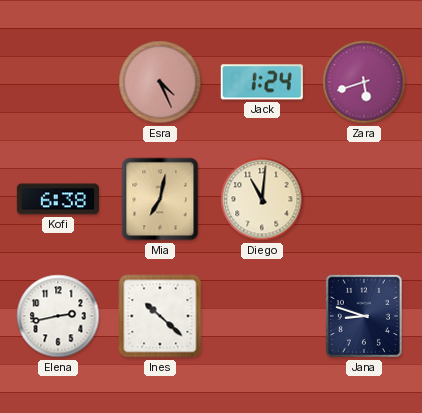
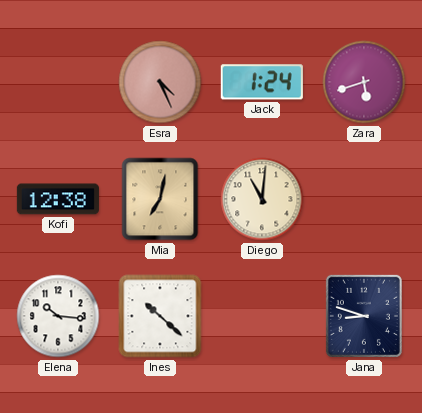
Kofi: 6:38 -> 12:38
Elena: 2:43 -> 10:16
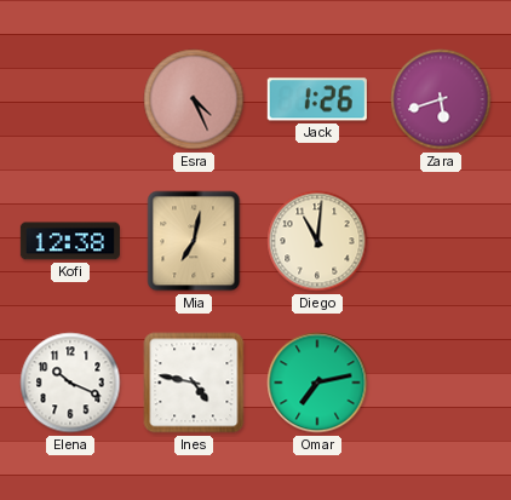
Jack: 1:24 -> 1:26
Elena: 10:16 -> 10:19
Ines: 10:22 -> 4:47
Omar: none -> 7:13
Jana: 8:48 -> none
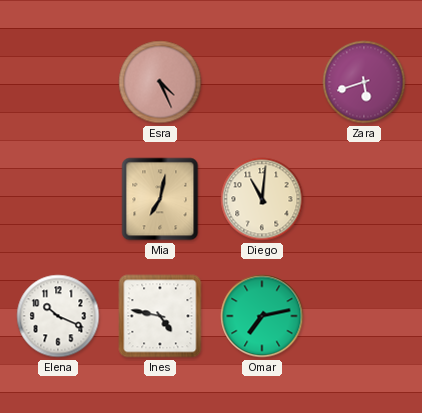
Jack: 1:26 -> none
Kofi: 12:38 -> none
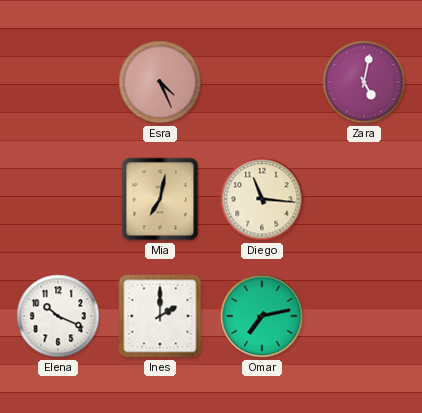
Zara: 5:42 -> 5:02
Diego: 11:01 -> 11:16
Ines: 4:47 -> 2:00
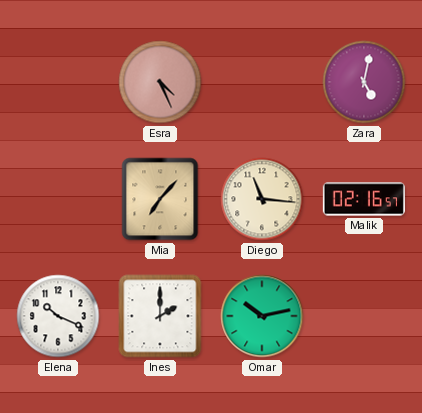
Mia: 7:02 -> 7:07
Malik: none -> 02:16
Omar: 7:13 -> 10:13
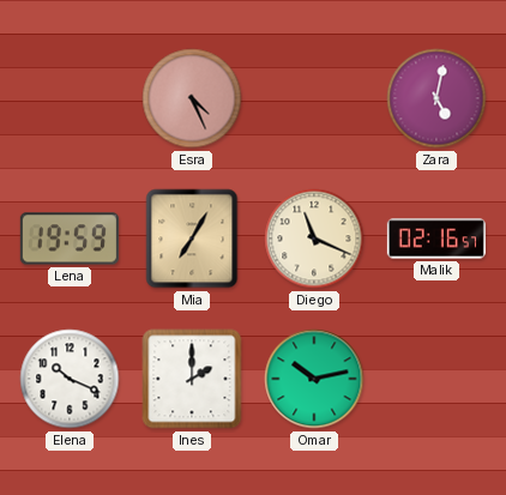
Lena: none -> 19:59
Mia: 7:07 -> 7:05
Diego: 11:16 -> 11:19
